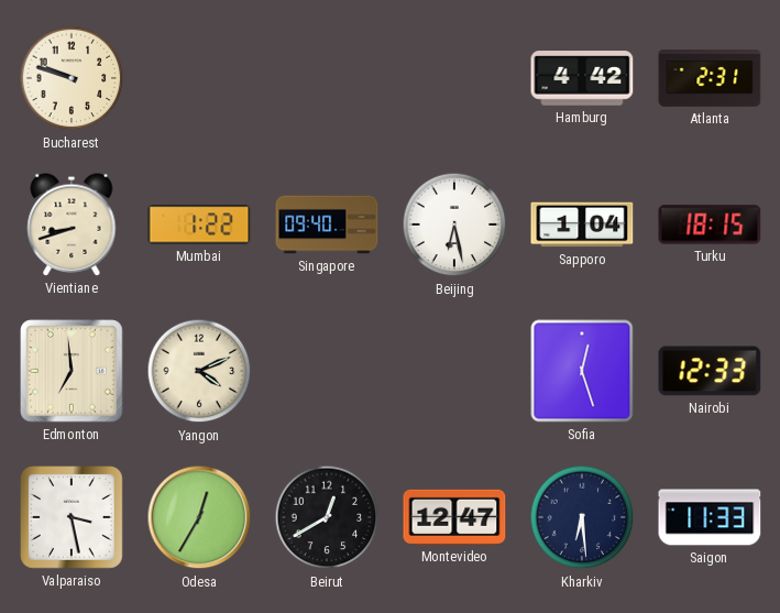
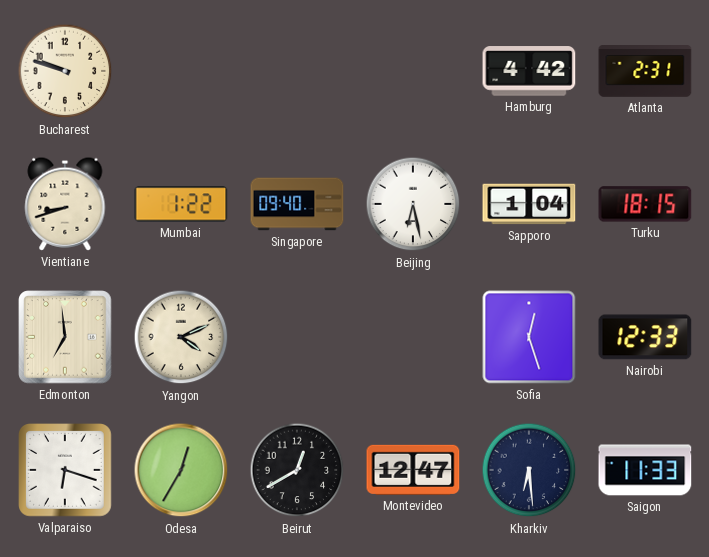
Valparaiso: 3:28 -> 6:18
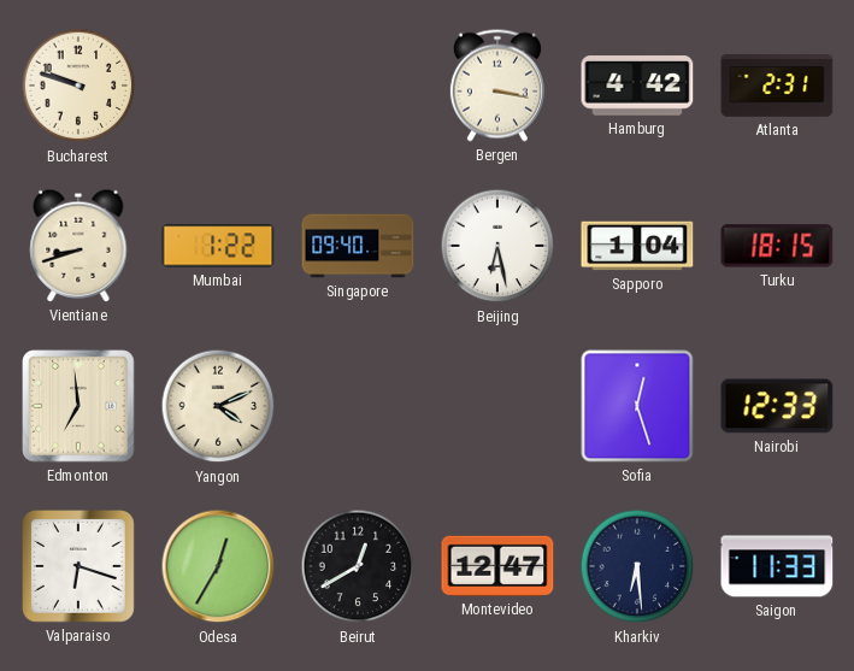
Bergen: none -> 3:17
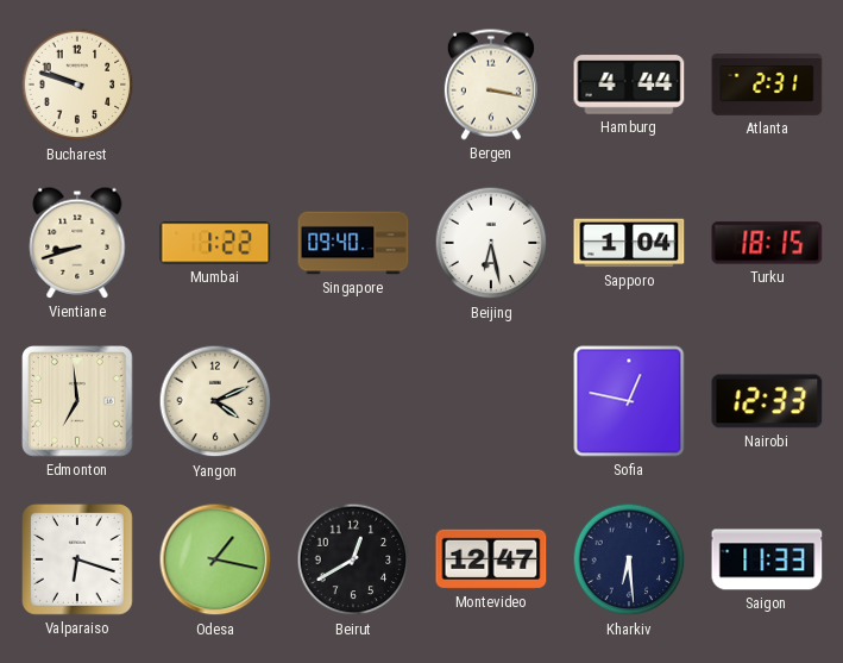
Hamburg: 4:42 -> 4:44
Sofia: 12:27 -> 12:47
Odesa: 12:35 -> 1:17
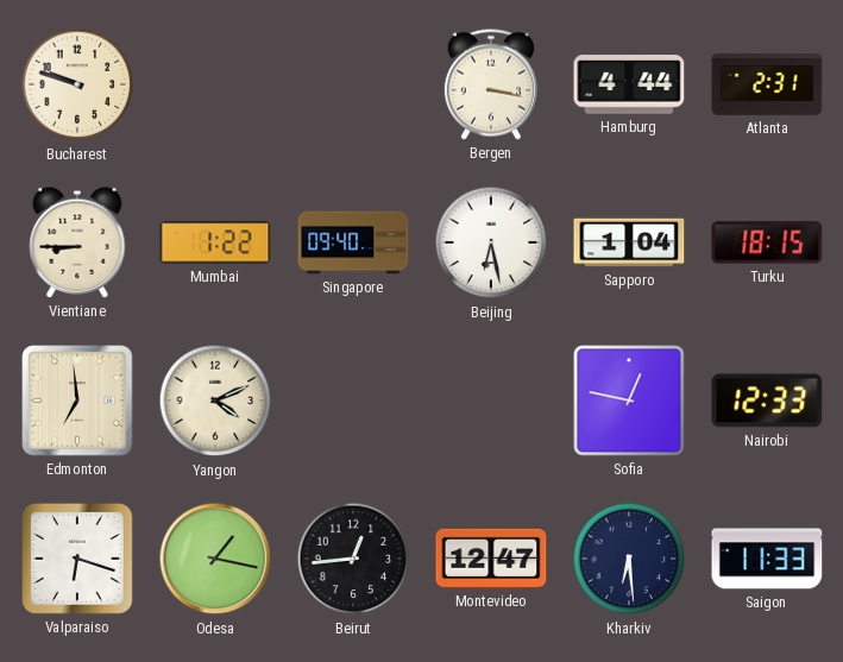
Vientiane: 8:42 -> 8:45
Beirut: 12:40 -> 12:44
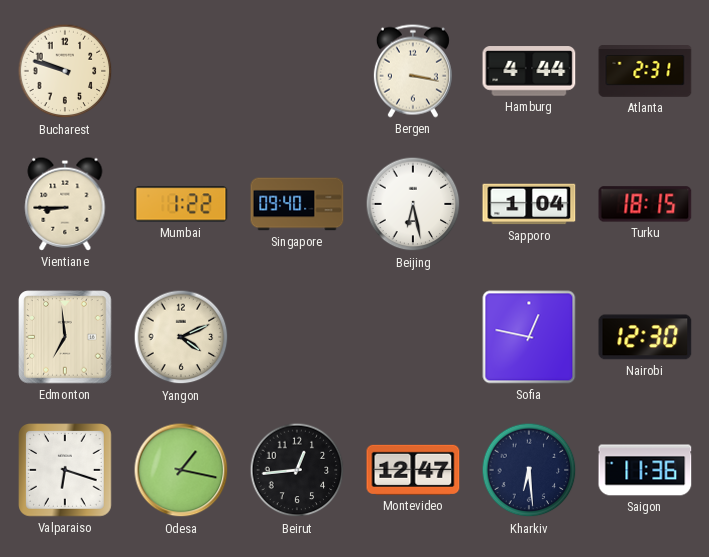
Nairobi: 12:33 -> 12:30
Saigon: 11:33 -> 11:36
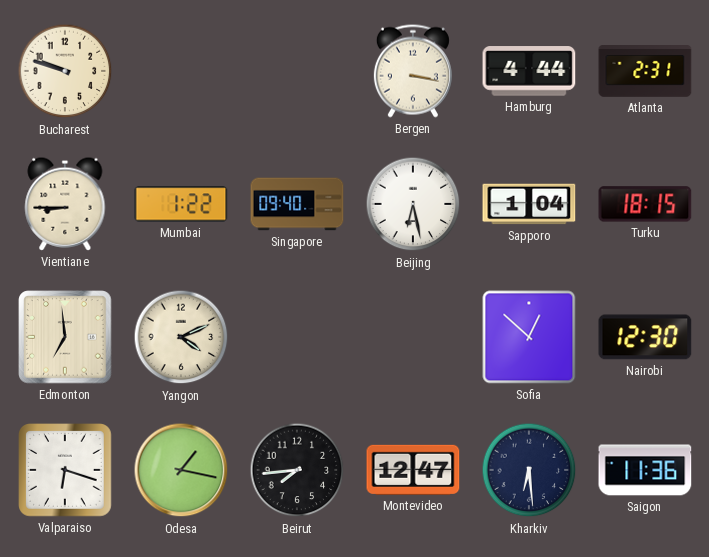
Sofia: 12:47 -> 12:52
Beirut: 12:44 -> 7:44
